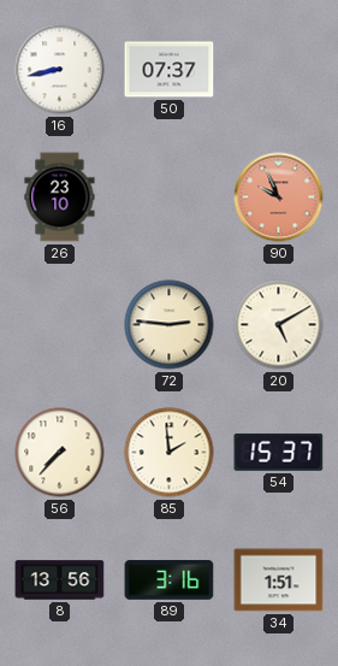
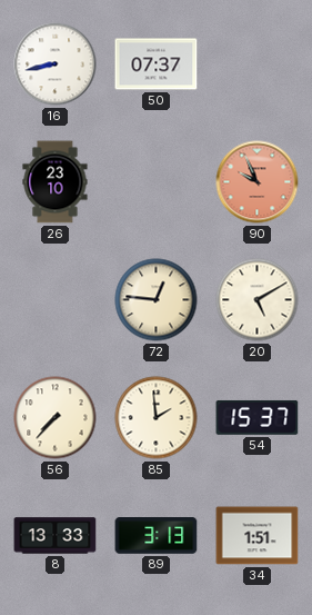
72: 2:46 -> 12:46
8: 13:56 -> 13:33
89: 3:16 -> 3:13
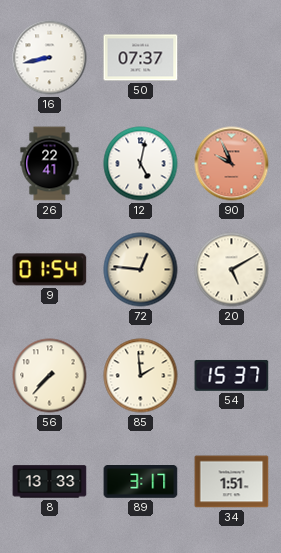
26: 23:10 -> 22:41
12: none -> 5:02
9: none -> 01:54
89: 3:13 -> 3:17
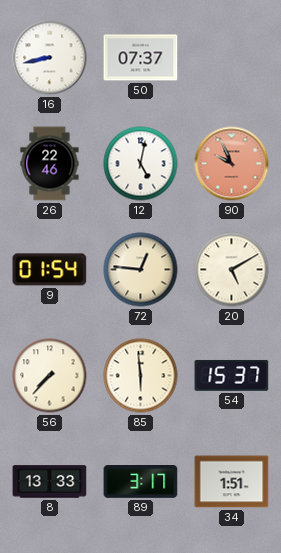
26: 22:41 -> 22:46
85: 1:59 -> 5:59
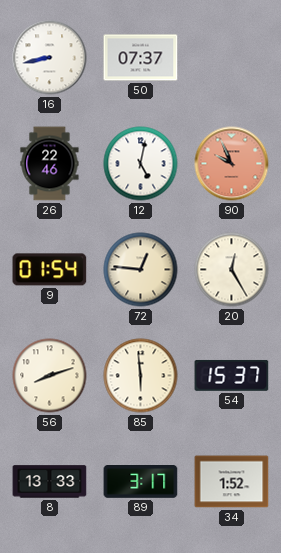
20: 5:10 -> 12:25
56: 7:37 -> 8:12
34: 1:51 -> 1:52
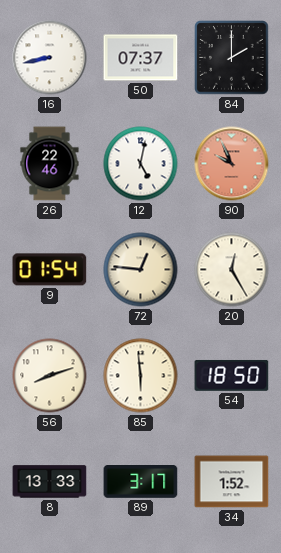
84: none -> 2:00
54: 15:37 -> 18:50
